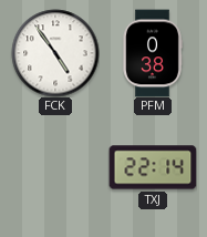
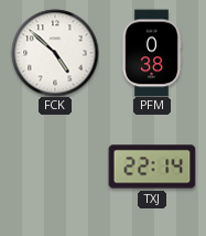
FCK: 4:54 -> 4:52
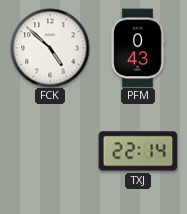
PFM: 0:38 -> 0:43
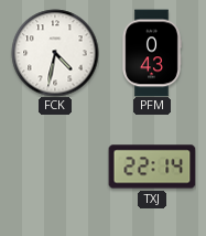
FCK: 4:52 -> 4:32
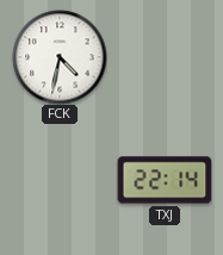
PFM: 0:43 -> none
